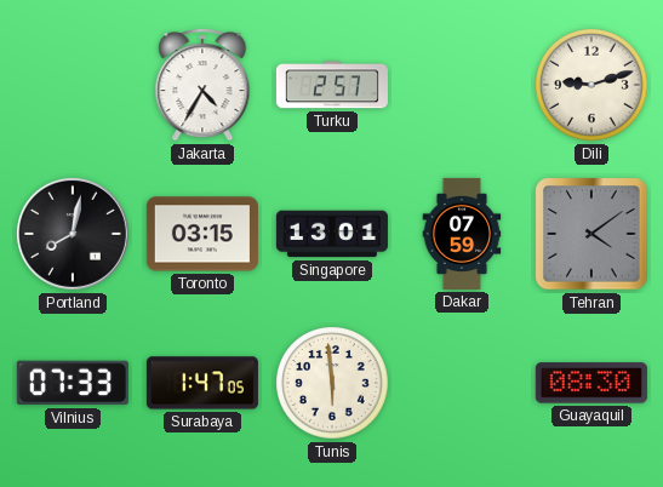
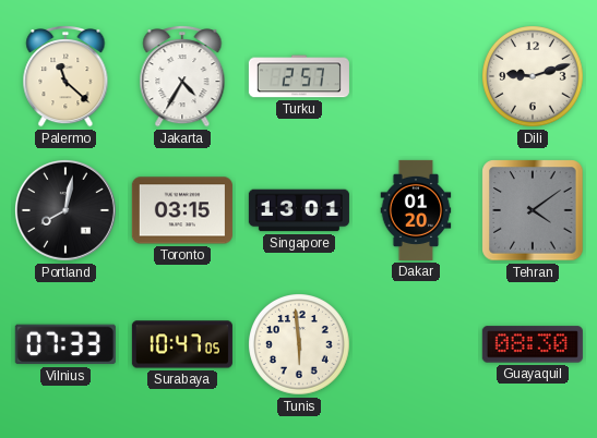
Palermo: none -> 11:22
Dakar: 07:59 -> 01:20
Surabaya: 1:47 -> 10:47
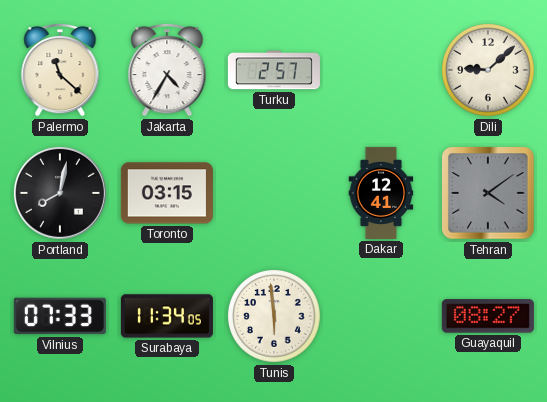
Dili: 9:12 -> 9:08
Singapore: 13:01 -> none
Dakar: 01:20 -> 12:41
Surabaya: 10:47 -> 11:34
Guayaquil: 08:30 -> 08:27
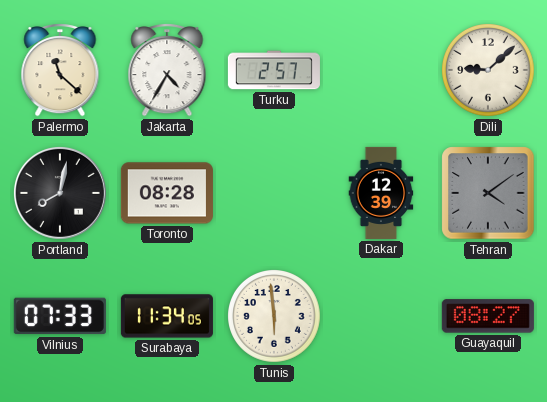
Toronto: 03:15 -> 08:28
Dakar: 12:41 -> 12:39
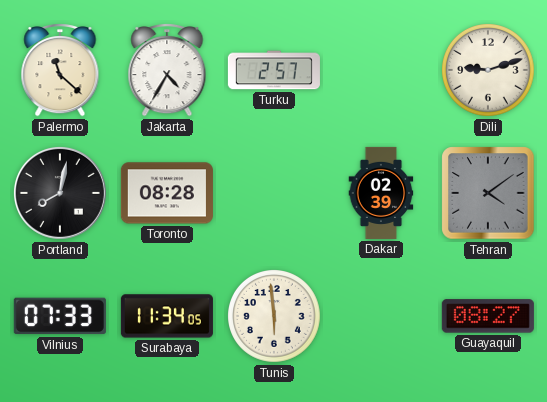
Dili: 9:08 -> 9:12
Dakar: 12:39 -> 02:39
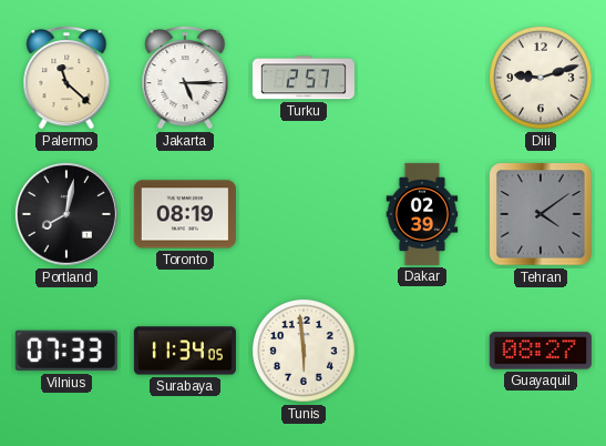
Jakarta: 4:35 -> 5:15
Toronto: 08:28 -> 08:19
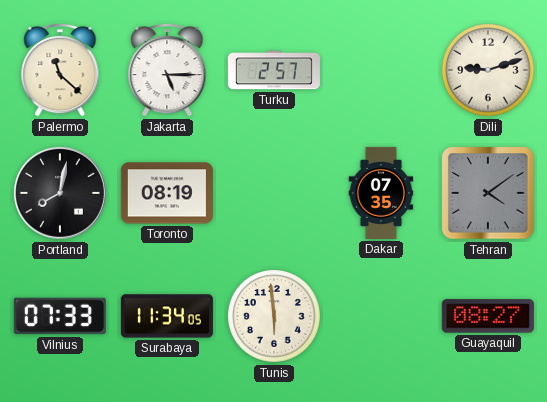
Dakar: 02:39 -> 07:35
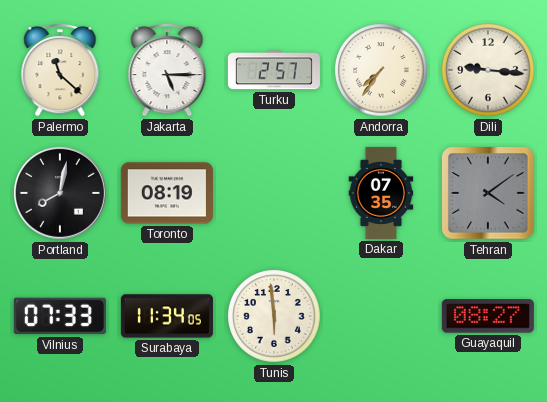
Andorra: none -> 7:36
Dili: 9:12 -> 9:16
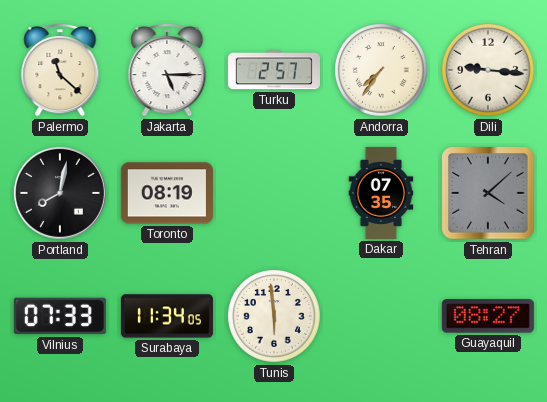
Tehran: 4:09 -> 4:08
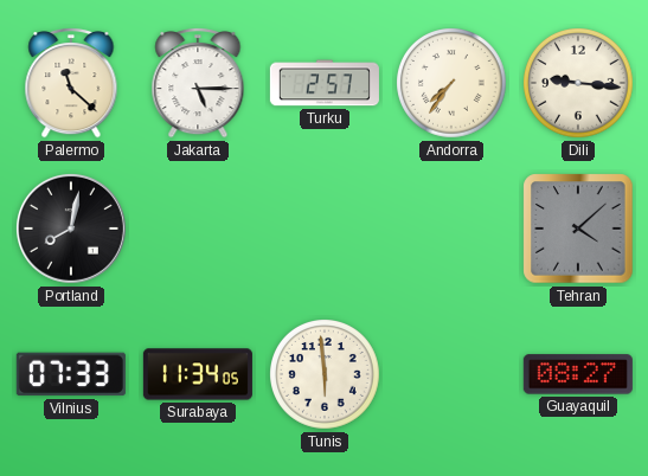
Toronto: 08:19 -> none
Dakar: 07:35 -> none
